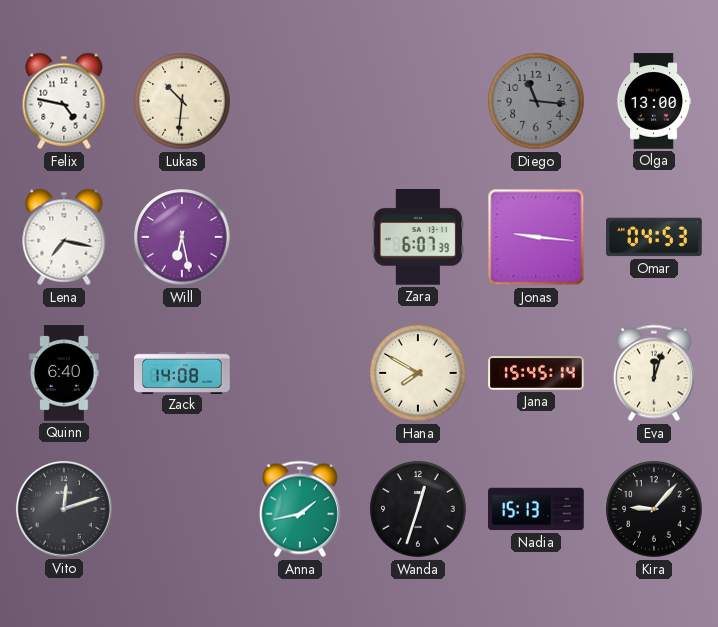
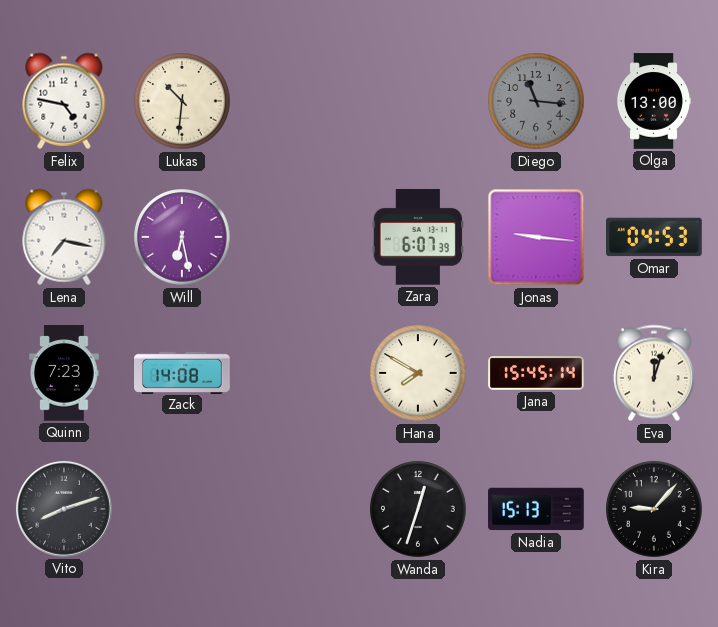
Quinn: 6:40 -> 7:23
Vito: 12:12 -> 8:12
Anna: 1:43 -> none
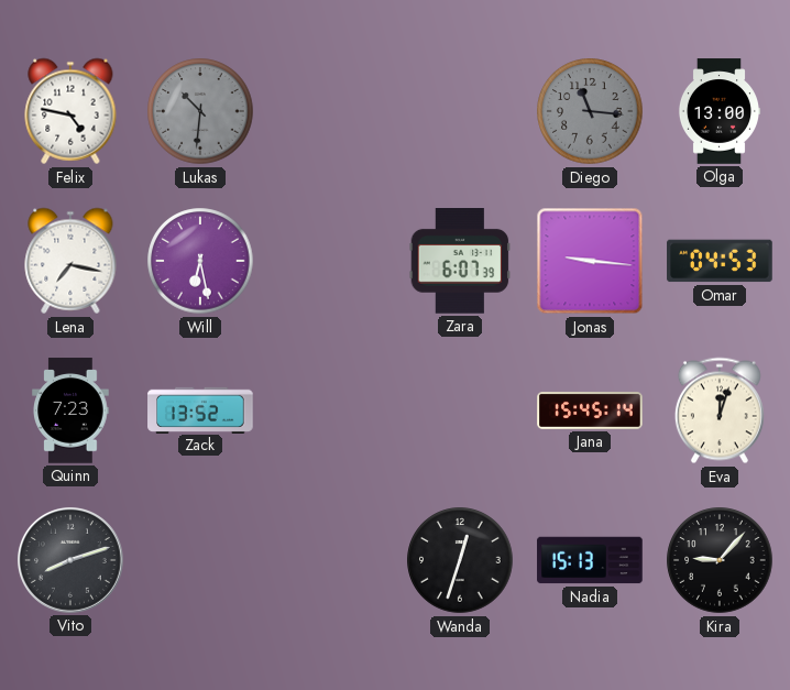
Lukas dial: cream -> grey
Zack: 14:08 -> 13:52
Hana: 7:50 -> none
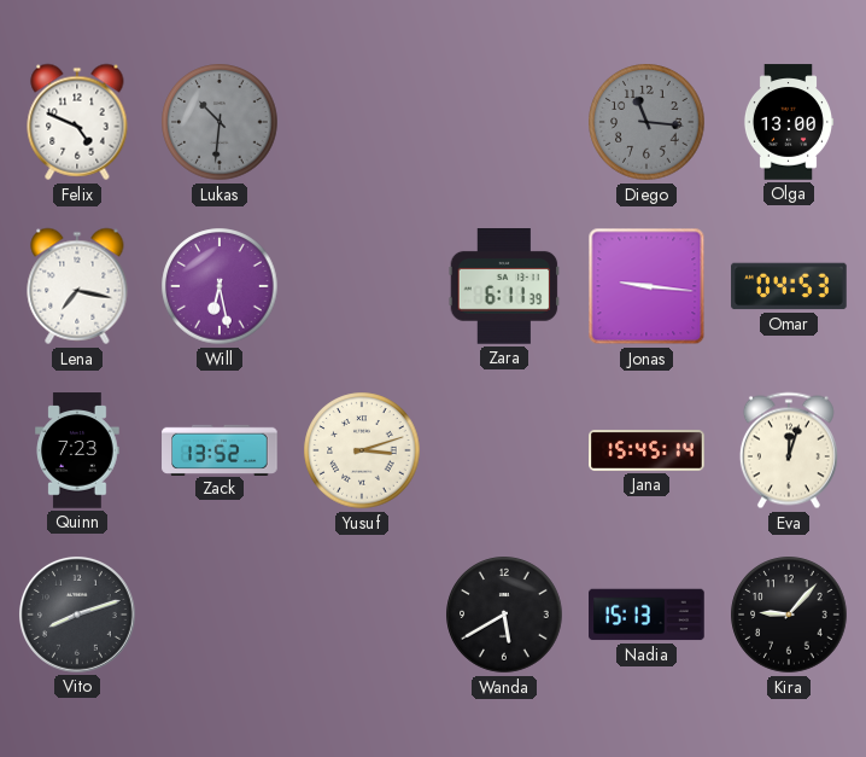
Felix: 4:47 -> 4:49
Zara: 6:07 -> 6:11
Yusuf: none -> 3:12
Wanda: 12:33 -> 5:40
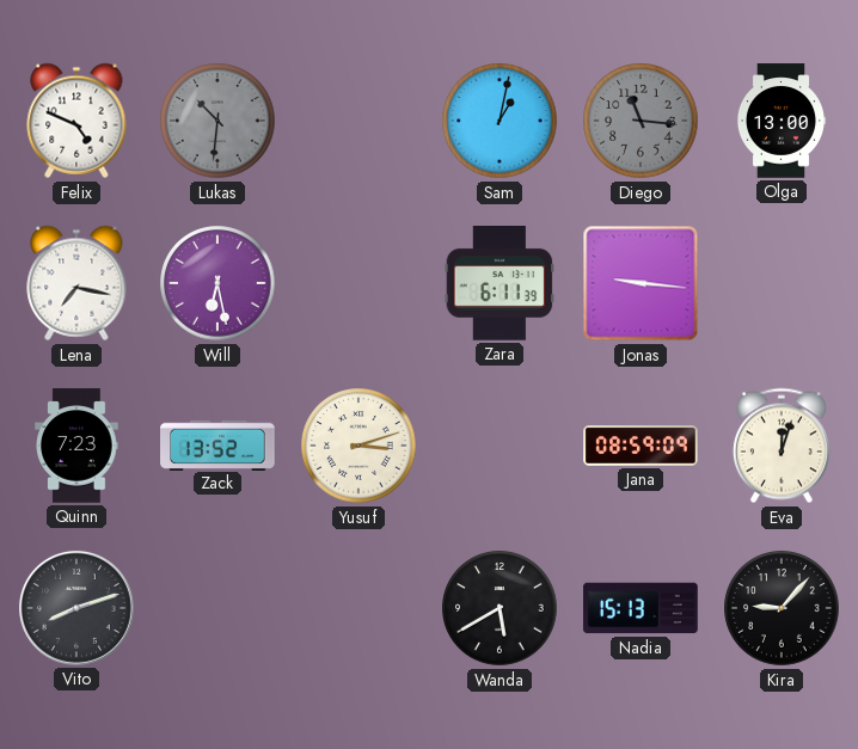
Sam: none -> 1:02
Omar: 04:53 -> none
Jana: 15:45 -> 08:59
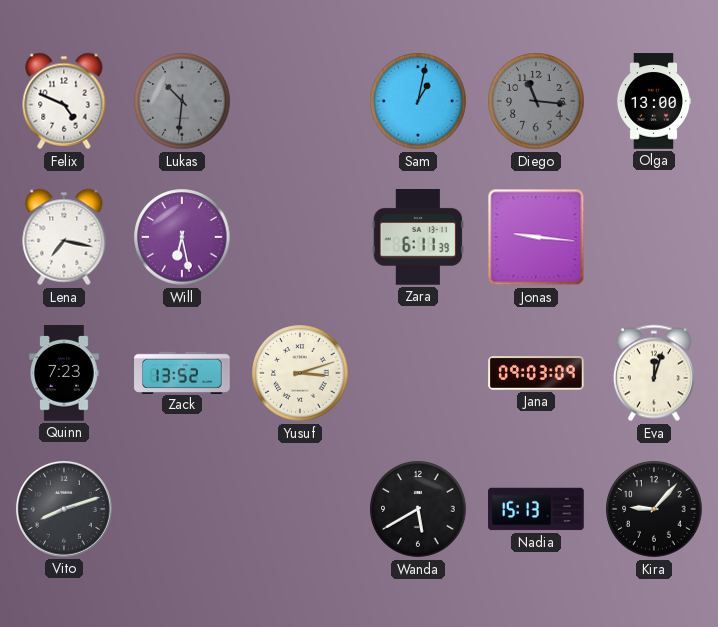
Jana: 08:59 -> 09:03
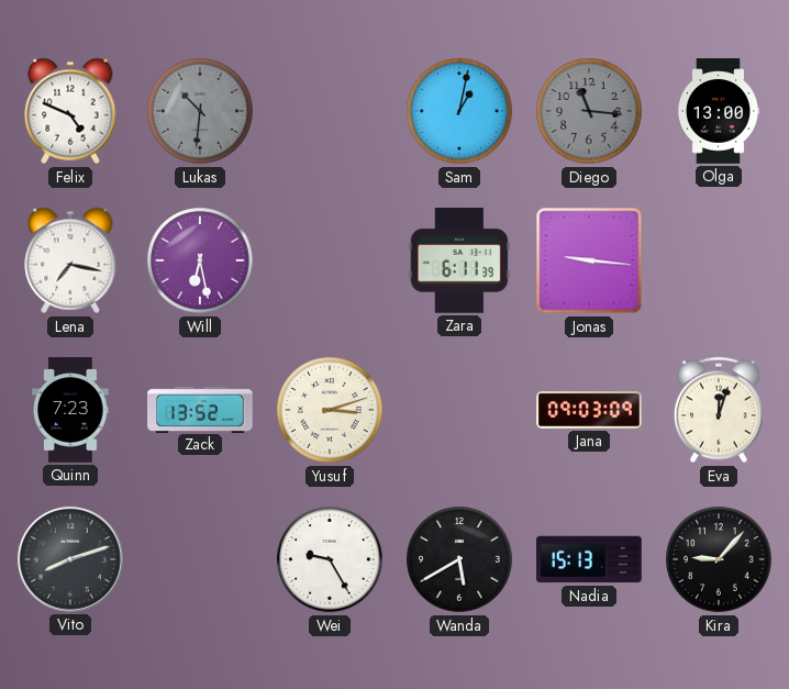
Wei: none -> 9:25
